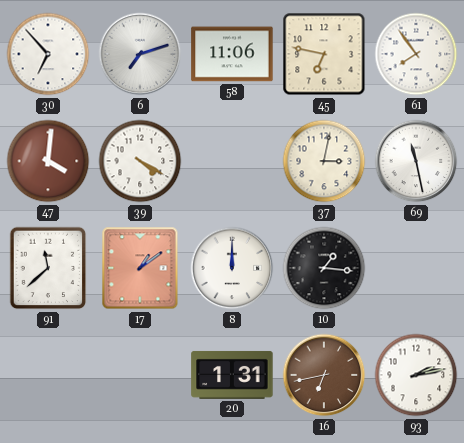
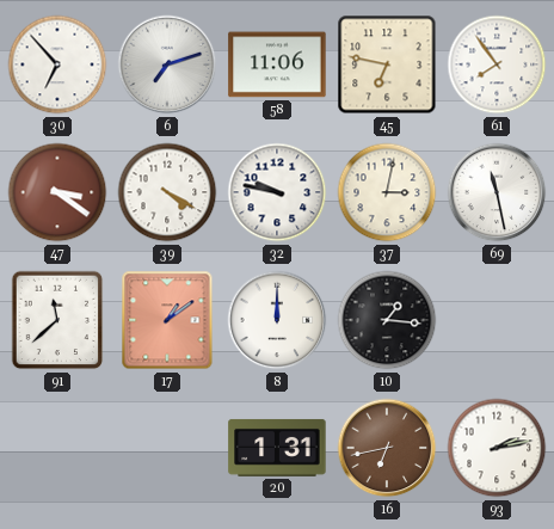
47: 4:01 -> 3:21
32: none -> 9:47
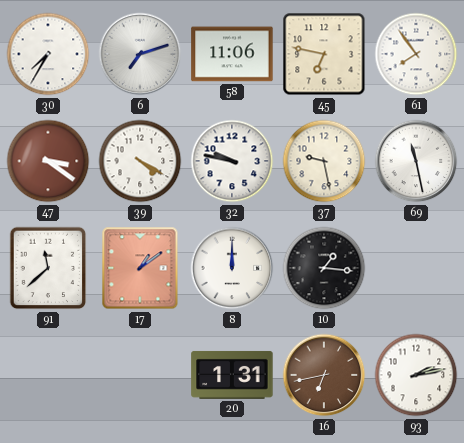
30: 6:53 -> 7:35
37: 3:02 -> 9:28
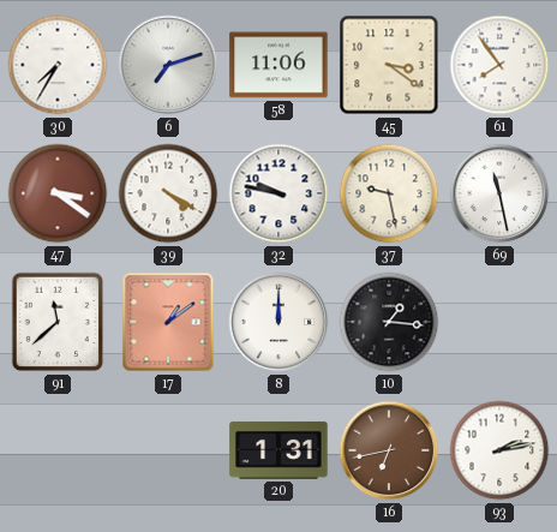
45: 6:47 -> 3:21
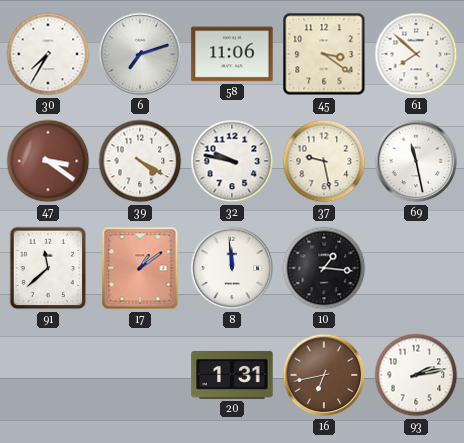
61: 7:54 -> 7:52
8: 12:00 -> 11:59
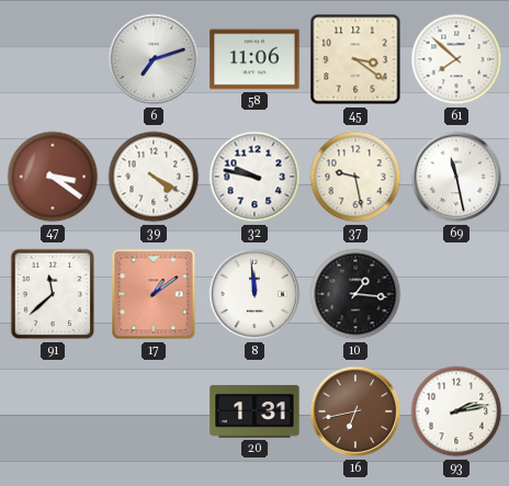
30: 7:35 -> none
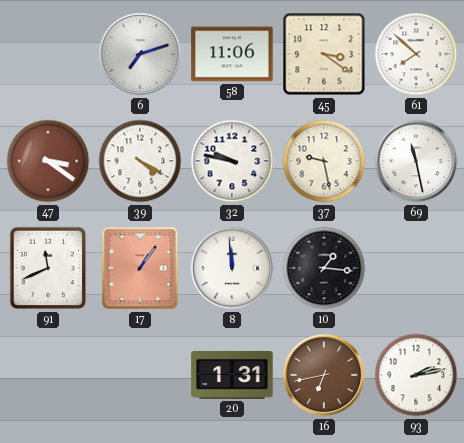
91: 11:38 -> 11:41
17: 1:09 -> 1:06
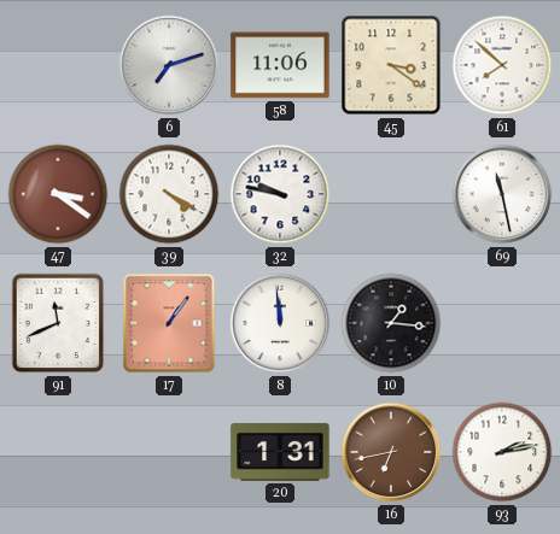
37: 9:28 -> none
